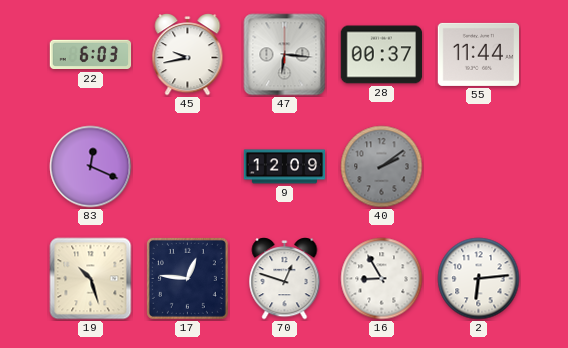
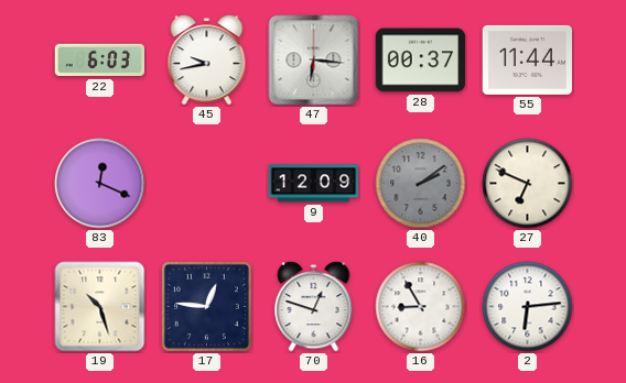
27: none -> 6:49
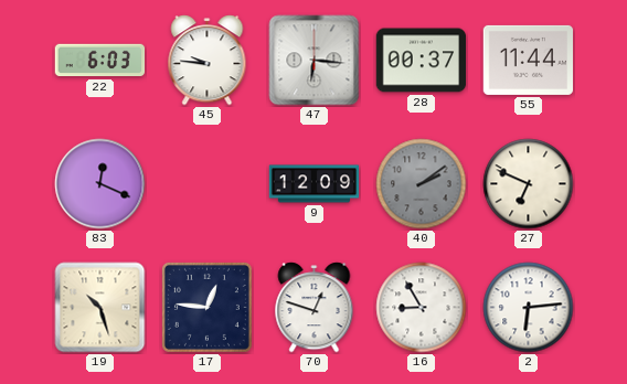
45: 9:43 -> 9:46
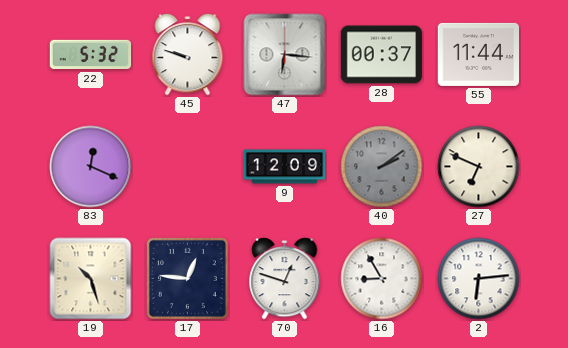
22: 6:03 -> 5:32
45: 9:46 -> 9:48
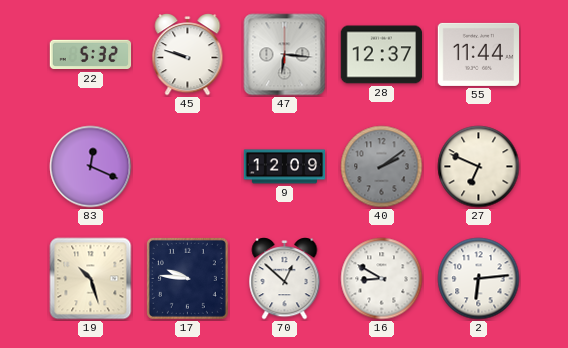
28: 00:37 -> 12:37
17: 12:46 -> 9:46
70: 12:48 -> 12:52
16: 8:55 -> 8:50
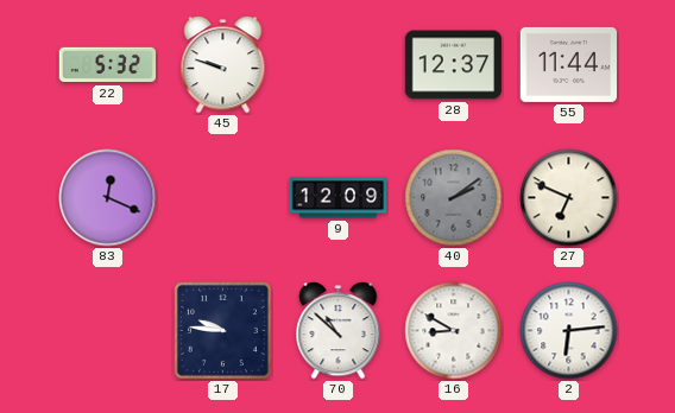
47: 6:16 -> none
19: 10:27 -> none
70: 12:52 -> 10:52
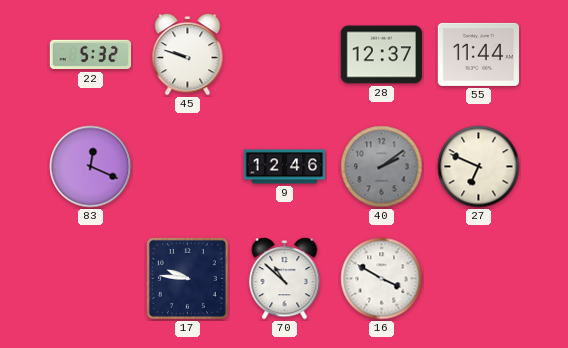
9: 12:09 -> 12:46
16: 8:50 -> 3:50
2: 6:14 -> none
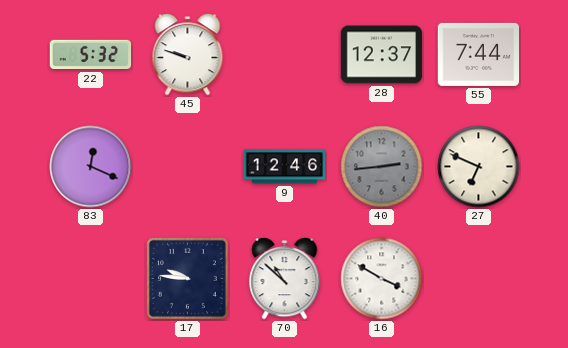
55: 11:44 -> 7:44
40: 2:09 -> 2:44
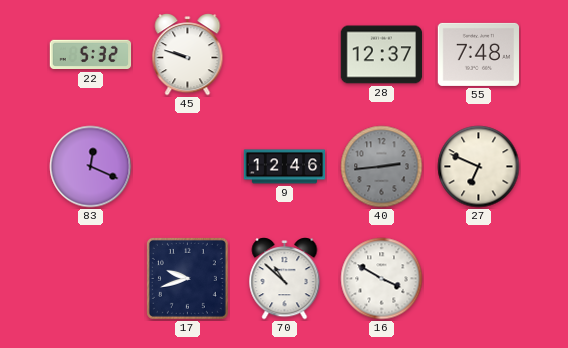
55: 7:44 -> 7:48
17: 9:46 -> 9:42
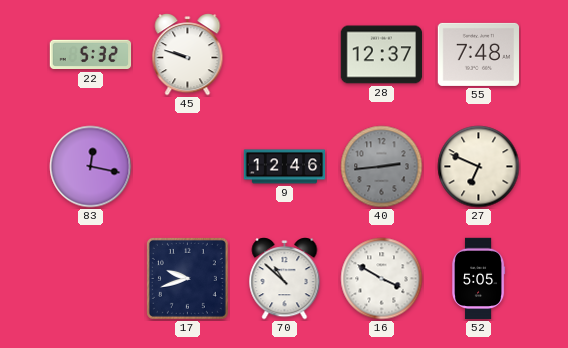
83: 12:19 -> 12:17
52: none -> 5:05
